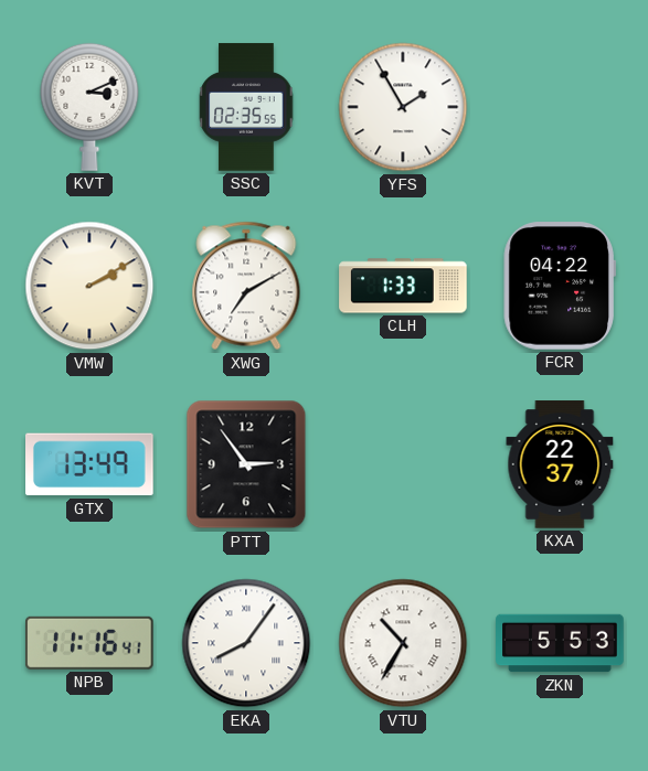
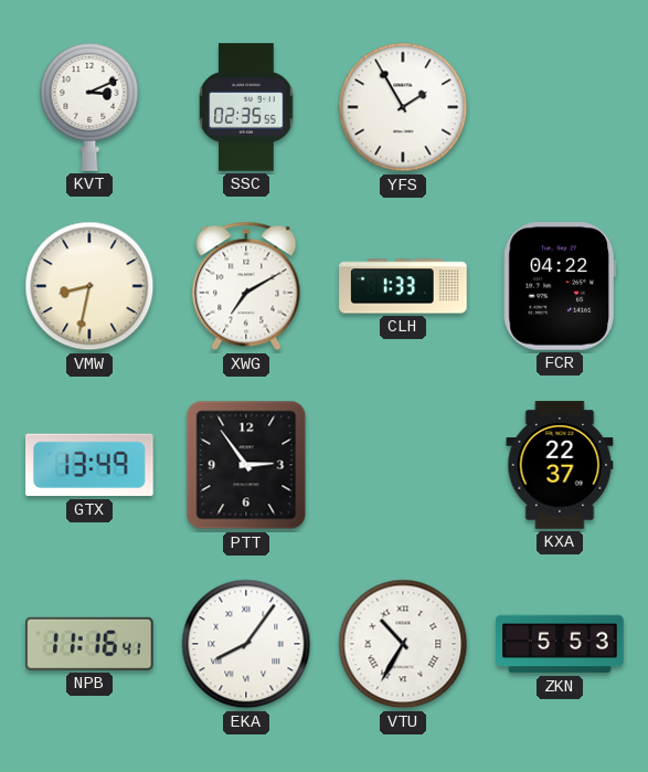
VMW: 2:10 -> 8:32
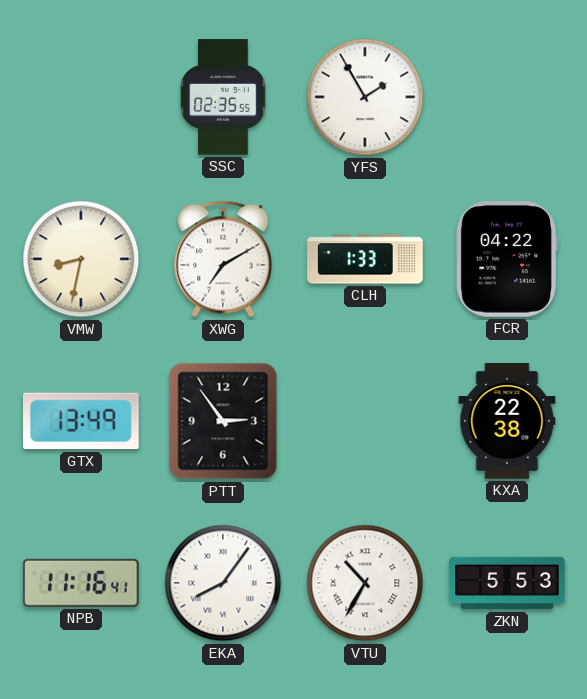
KVT: 3:11 -> none
KXA: 22:37 -> 22:38
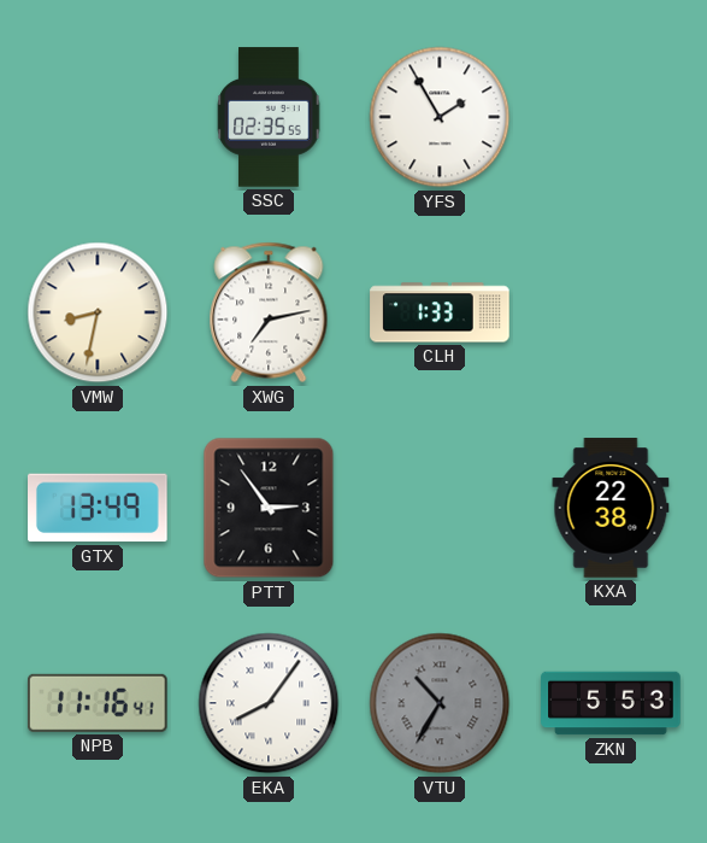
XWG: 7:10 -> 7:13
FCR: 04:22 -> none
VTU dial: white -> grey
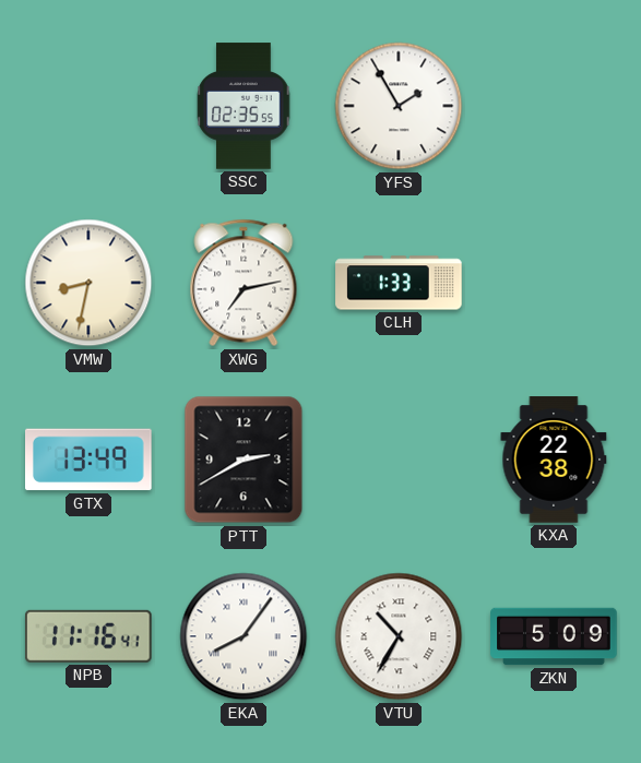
PTT: 2:54 -> 2:40
VTU dial: grey -> white
ZKN: 5:53 -> 5:09
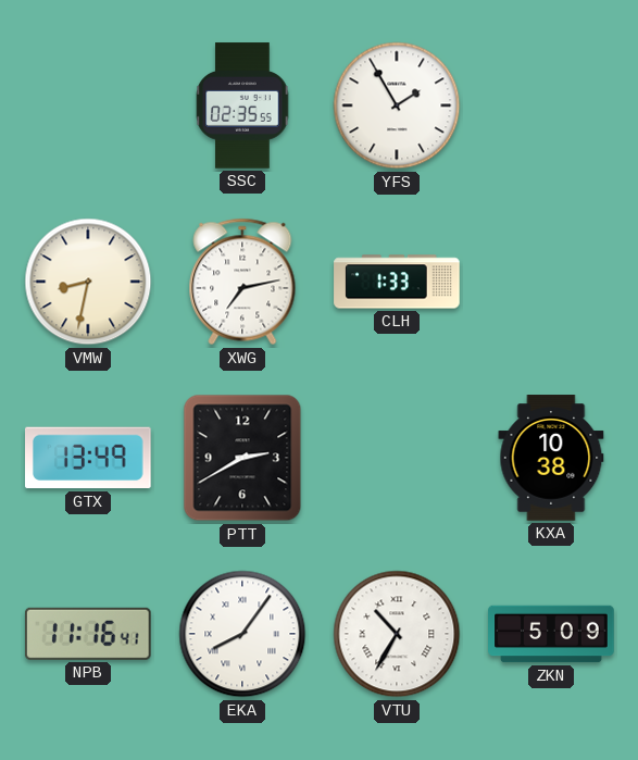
KXA: 22:38 -> 10:38
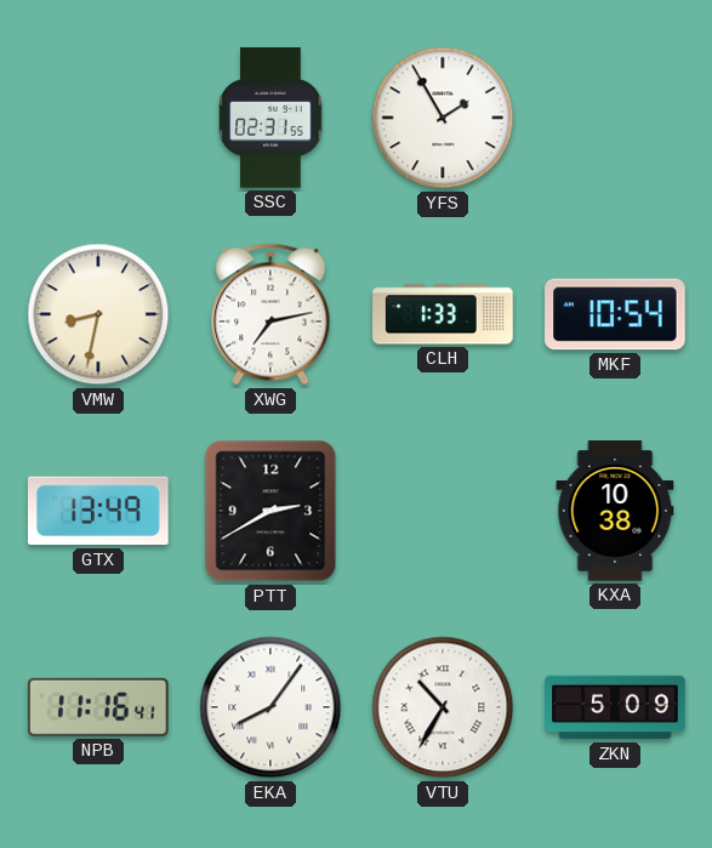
SSC: 02:35 -> 02:31
MKF: none -> 10:54
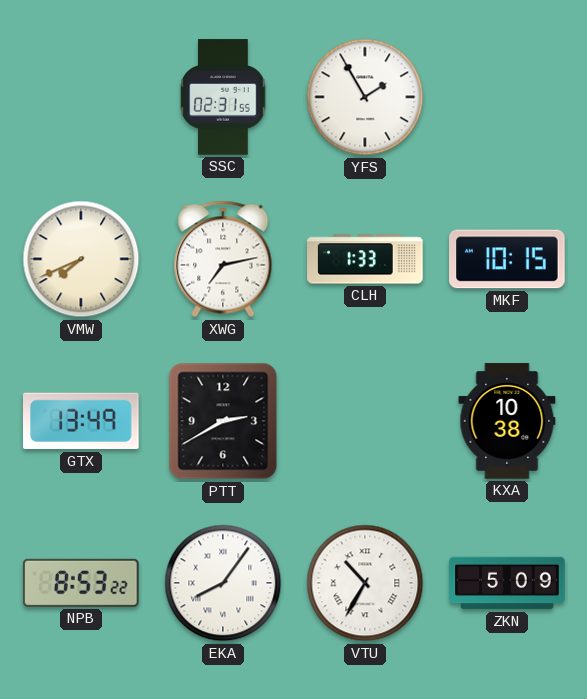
VMW: 8:32 -> 7:41
MKF: 10:54 -> 10:15
NPB: 11:16 -> 8:53
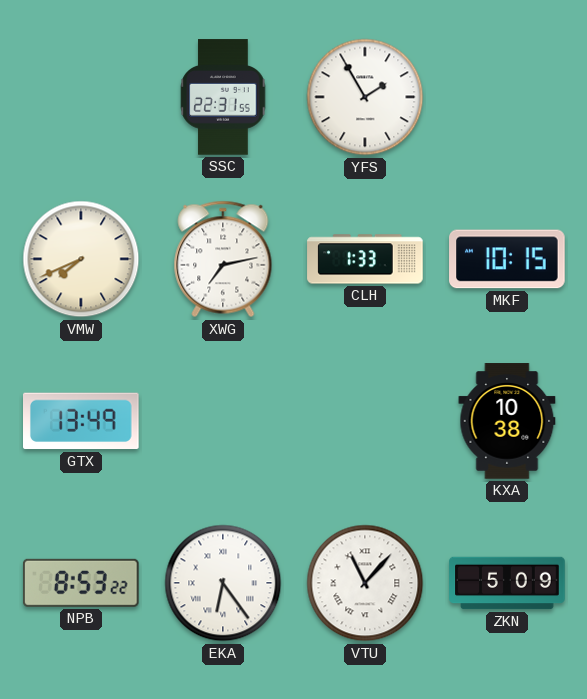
SSC: 02:31 -> 22:31
PTT: 2:40 -> none
EKA: 8:06 -> 6:24
VTU: 10:35 -> 11:07
